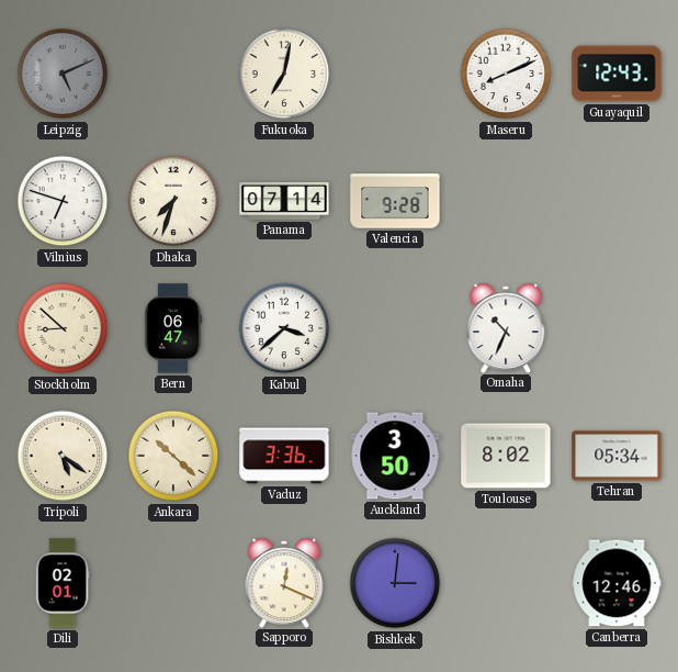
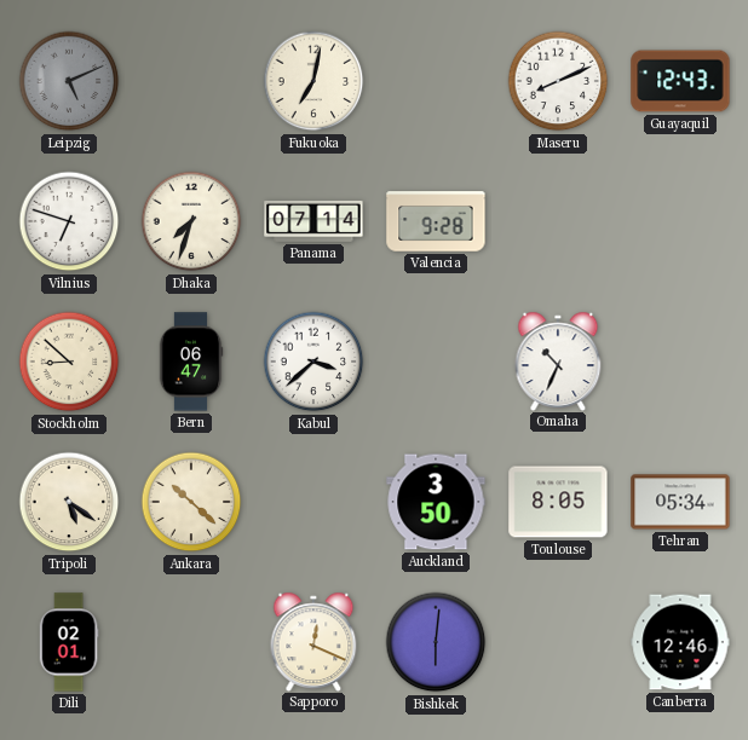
Vaduz: 3:36 -> none
Toulouse: 8:02 -> 8:05
Bishkek: 3:01 -> 6:01
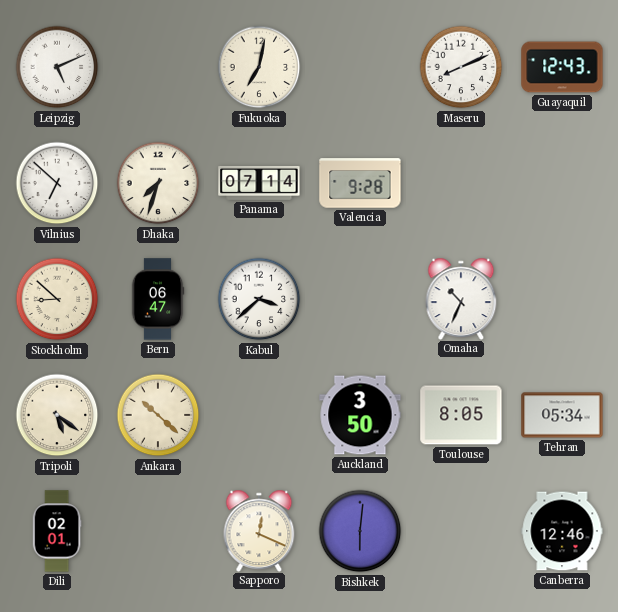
Leipzig dial: grey -> white
Vilnius: 6:48 -> 6:52
